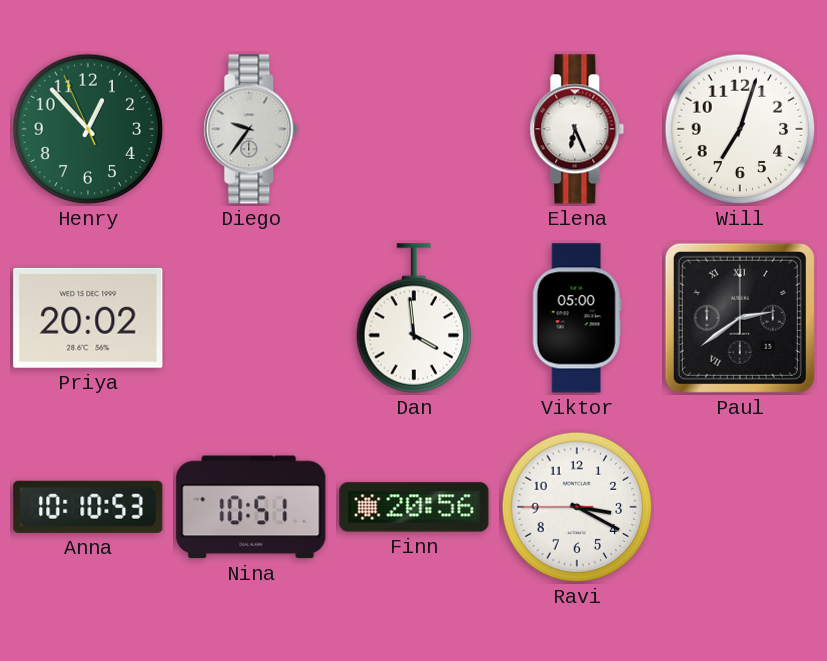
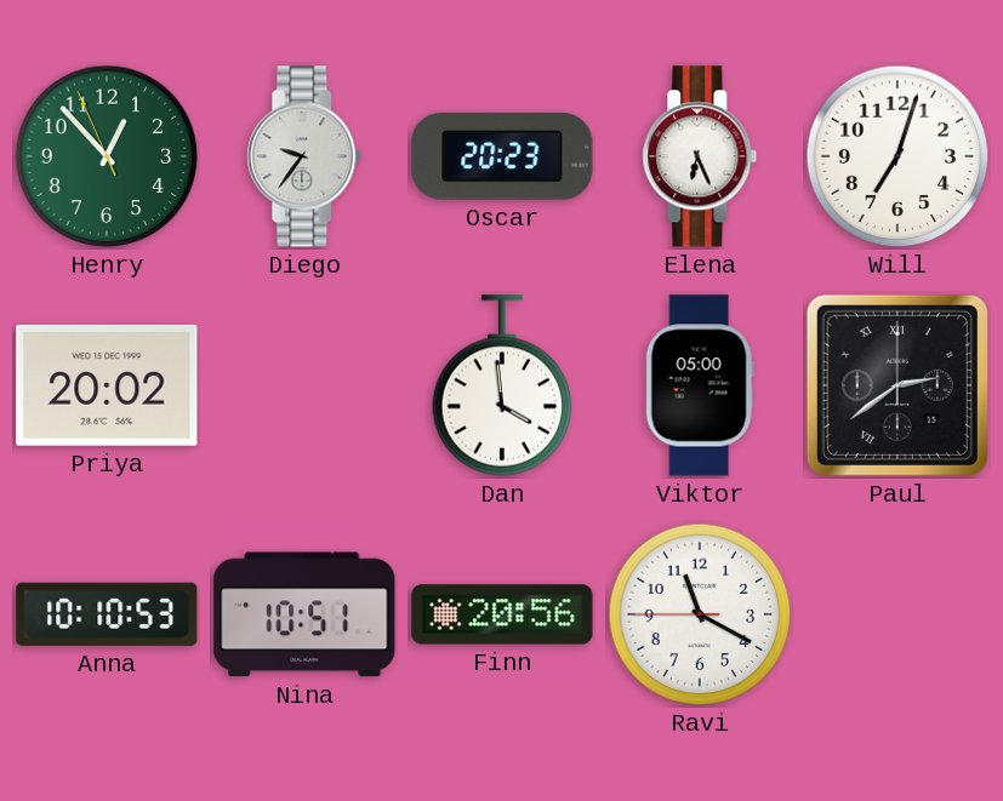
Oscar: none -> 20:23
Ravi: 3:19 -> 11:19
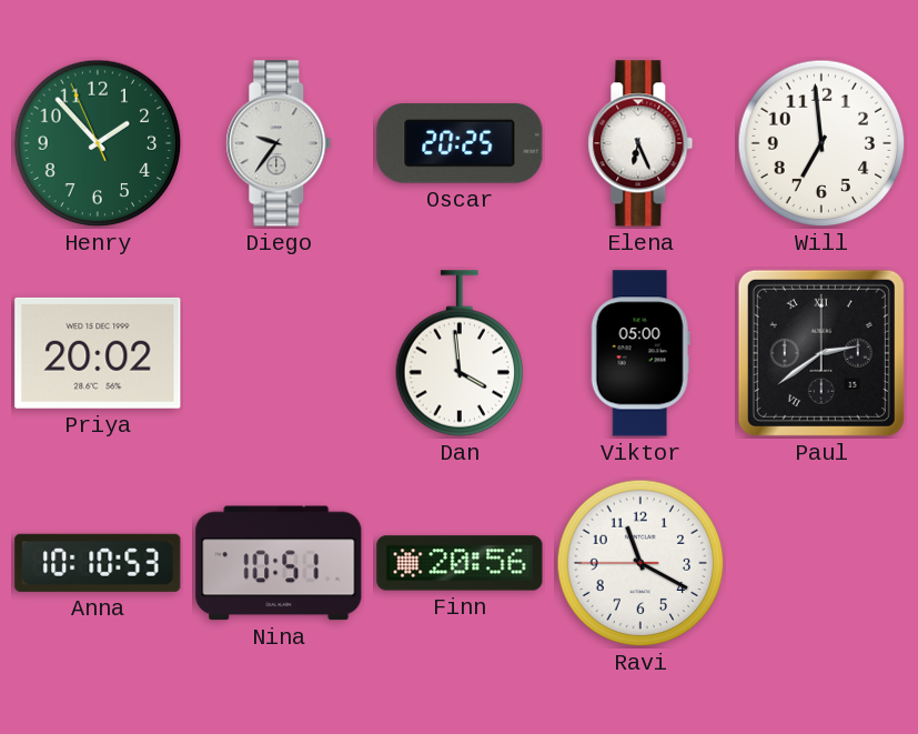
Henry: 12:52 -> 1:52
Oscar: 20:23 -> 20:25
Will: 7:03 -> 6:59
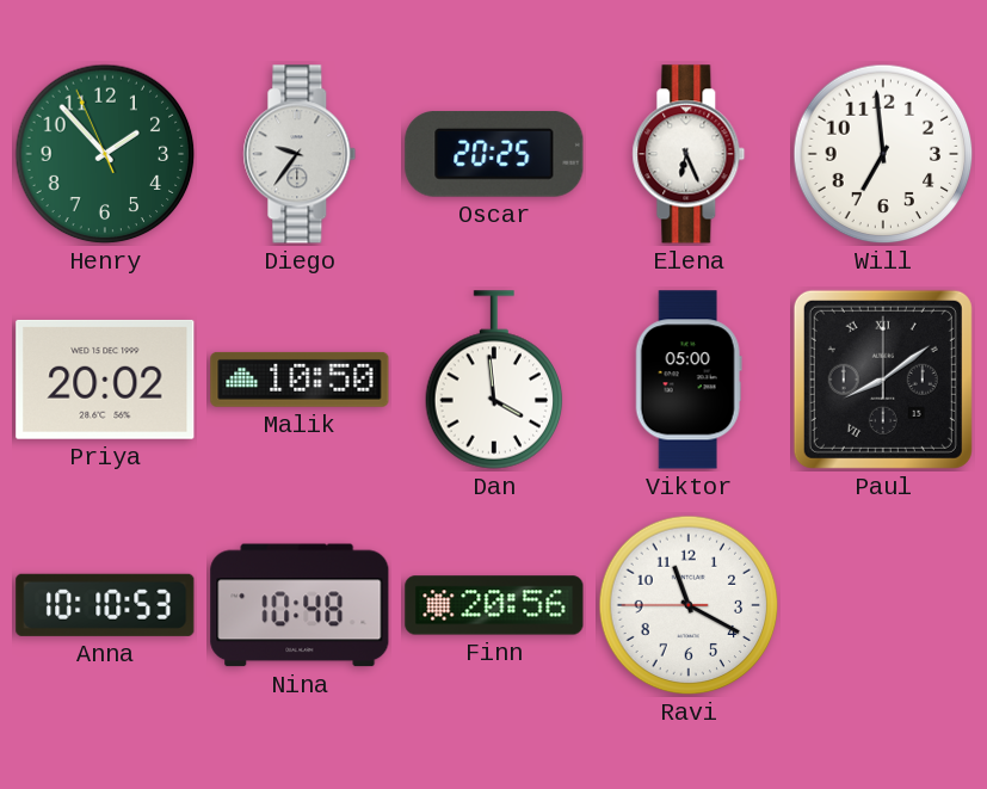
Malik: none -> 10:50
Paul: 2:39 -> 8:09
Nina: 10:51 -> 10:48
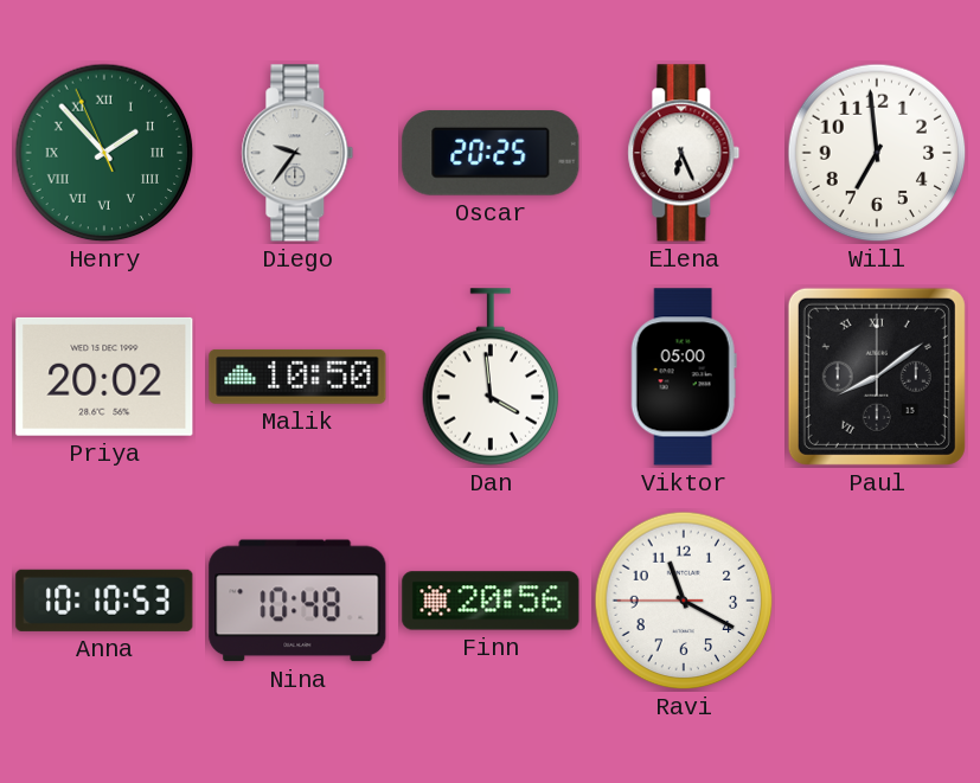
Henry numerals: Arabic -> Roman
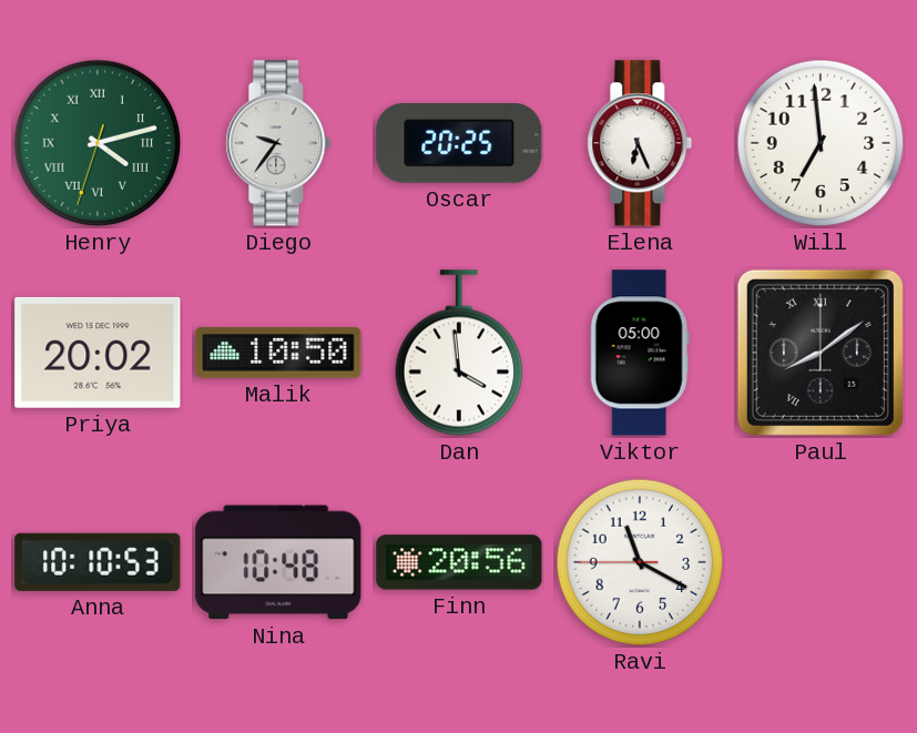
Henry: 1:52 -> 4:12
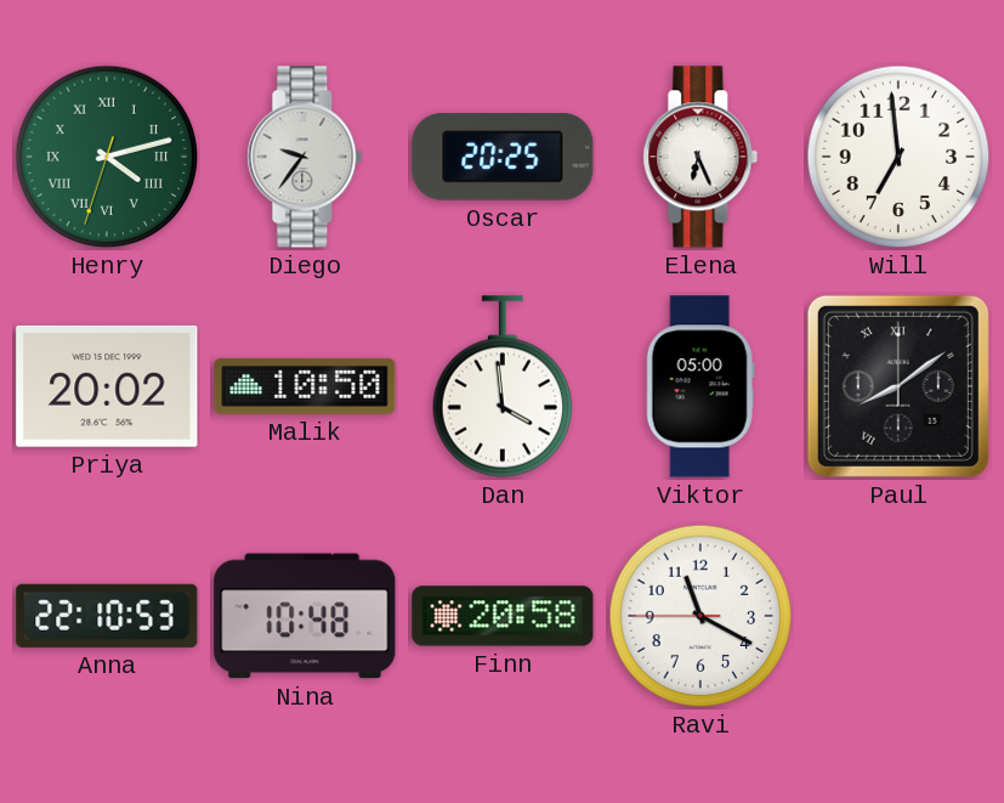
Anna: 10:10 -> 22:10
Finn: 20:56 -> 20:58
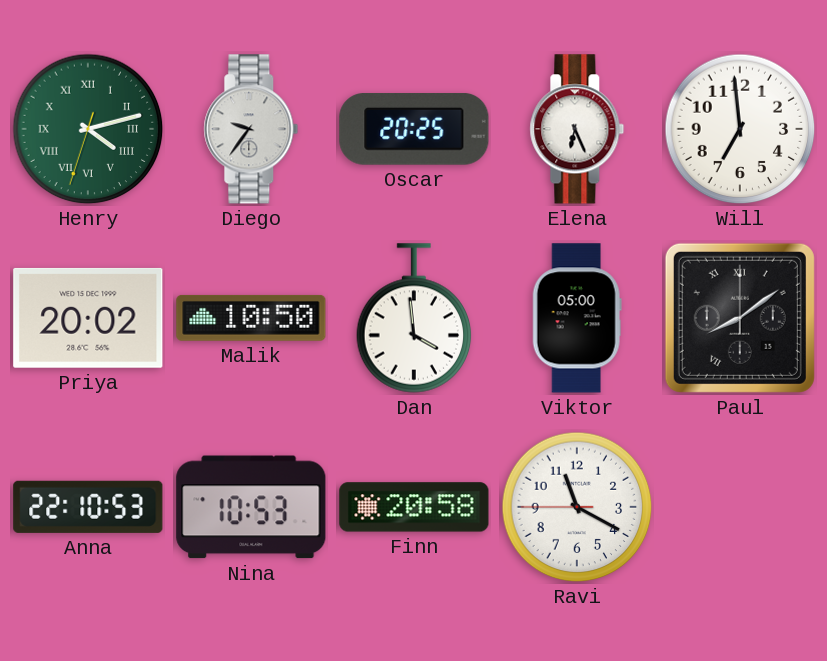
Nina: 10:48 -> 10:53
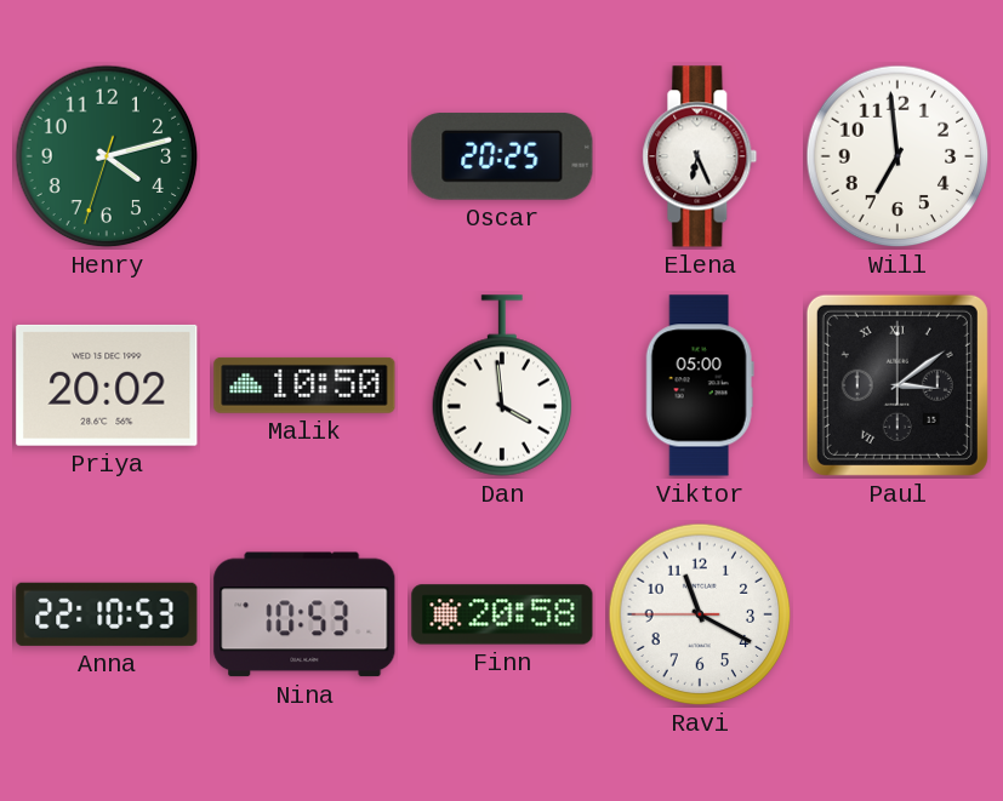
Henry numerals: Roman -> Arabic
Diego: 9:36 -> none
Paul: 8:09 -> 3:09
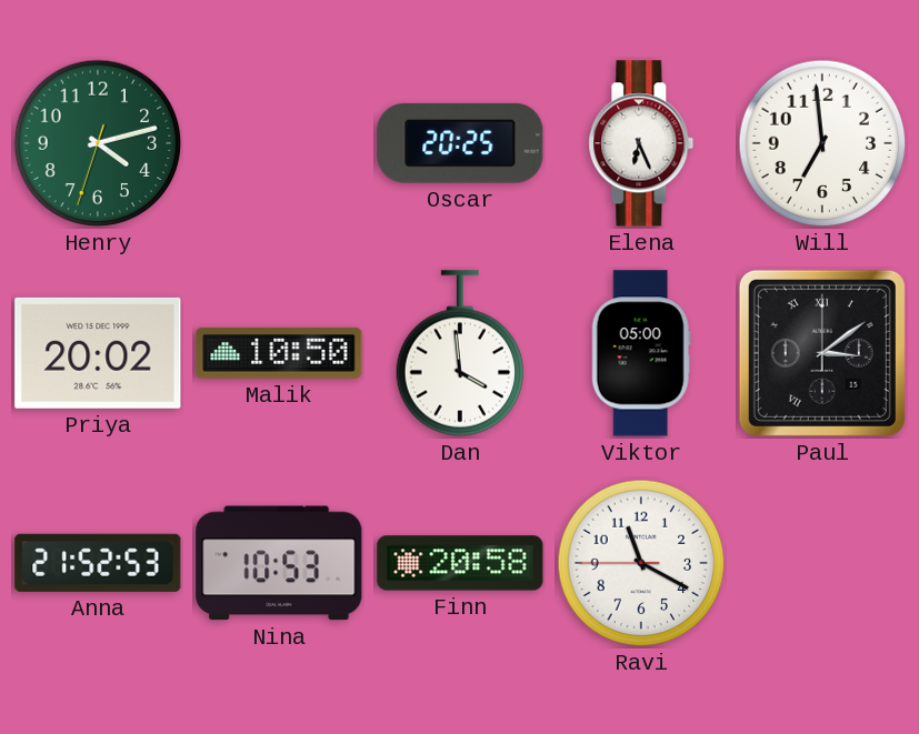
Anna: 22:10 -> 21:52
